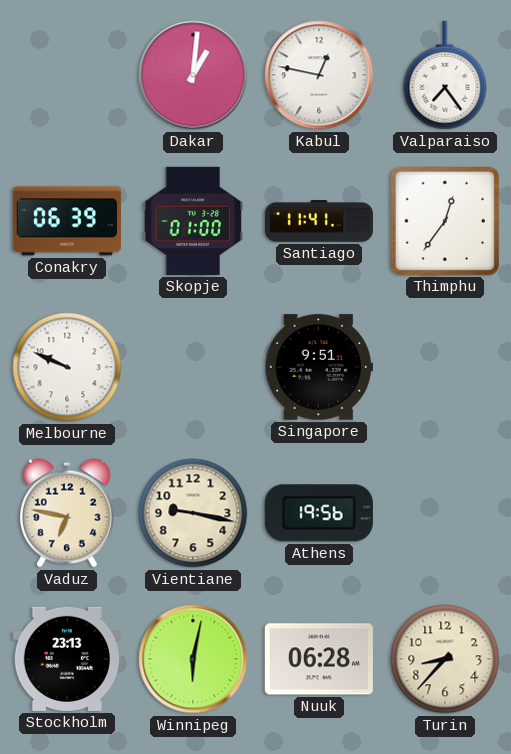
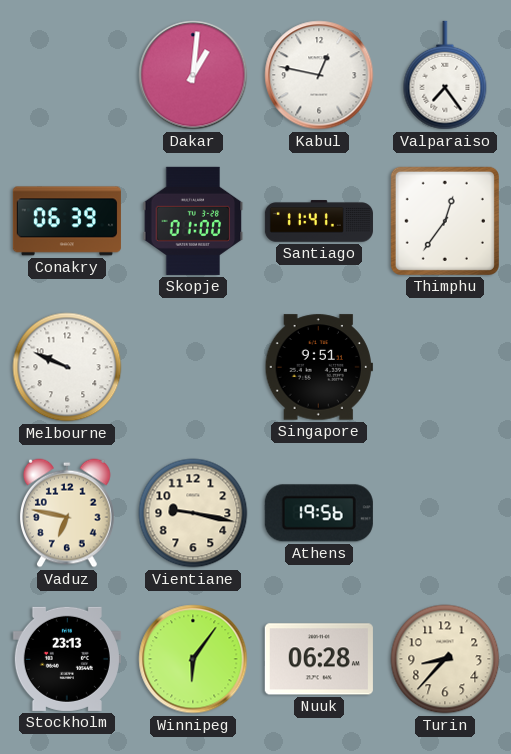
Winnipeg: 6:02 -> 6:06
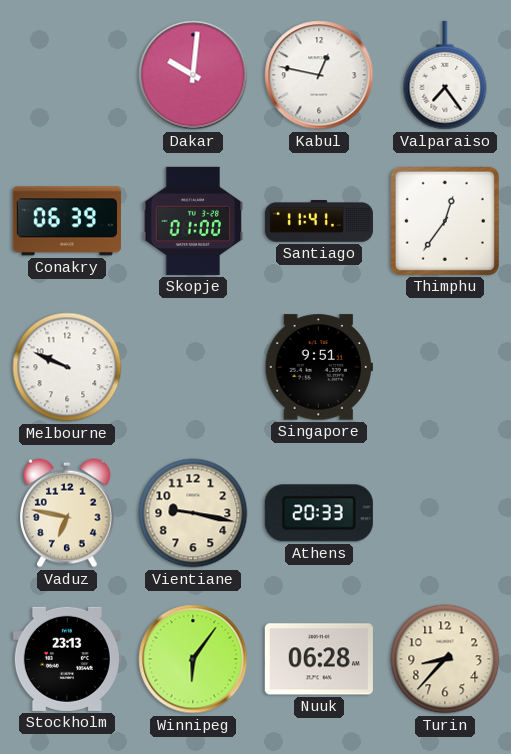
Dakar: 1:01 -> 10:01
Athens: 19:56 -> 20:33
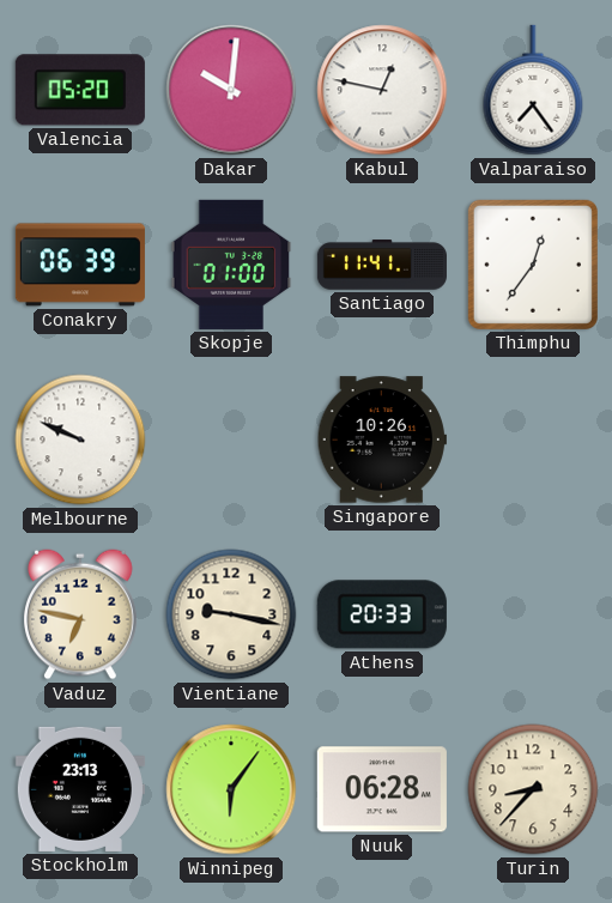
Valencia: none -> 05:20
Singapore: 9:51 -> 10:26
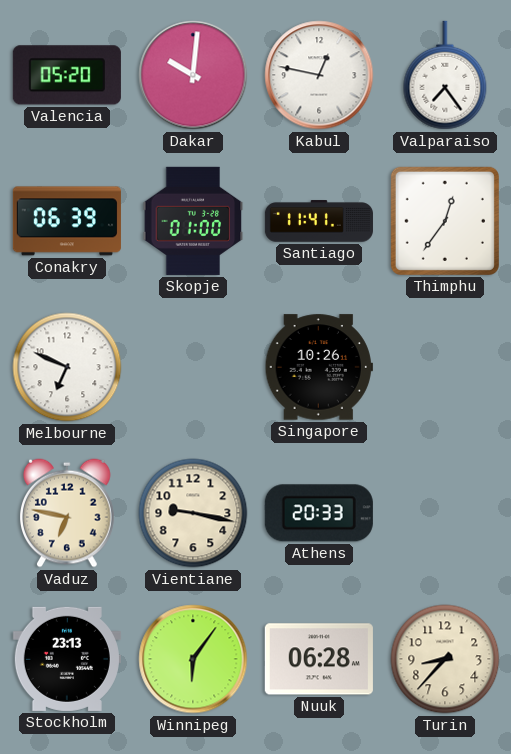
Melbourne: 9:49 -> 6:49
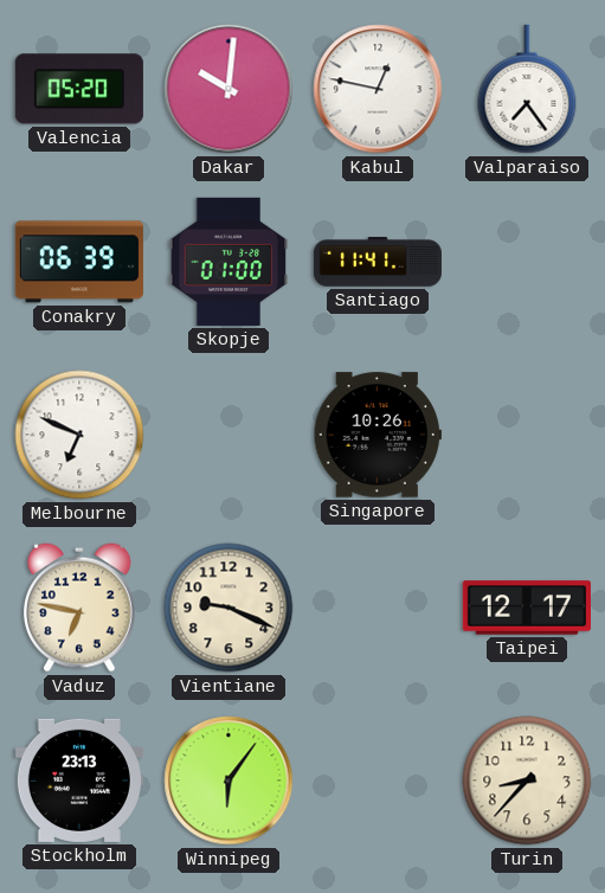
Thimphu: 12:36 -> none
Vientiane: 9:17 -> 9:19
Athens: 20:33 -> none
Taipei: none -> 12:17
Nuuk: 06:28 -> none
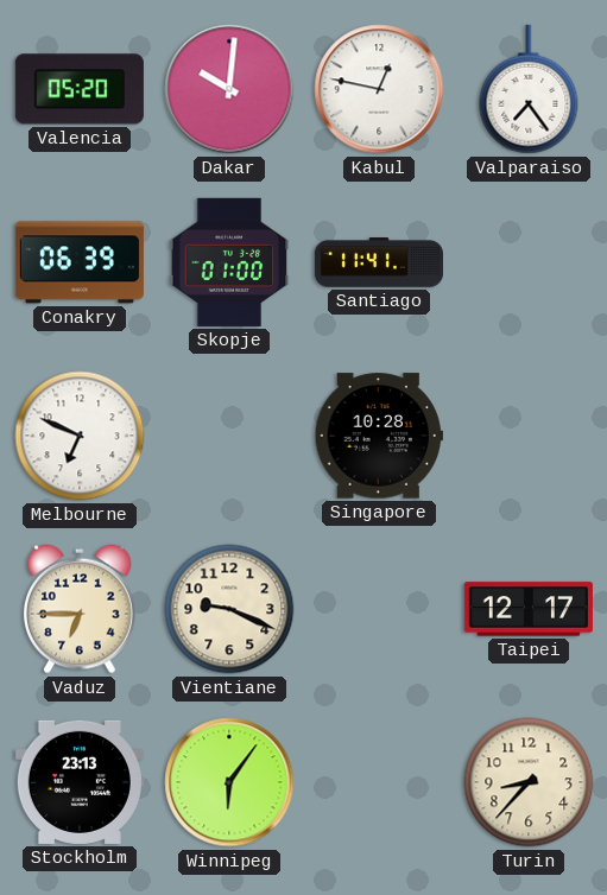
Singapore: 10:26 -> 10:28
Vaduz: 6:47 -> 6:45
